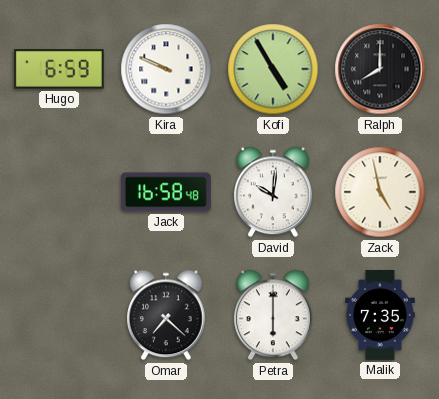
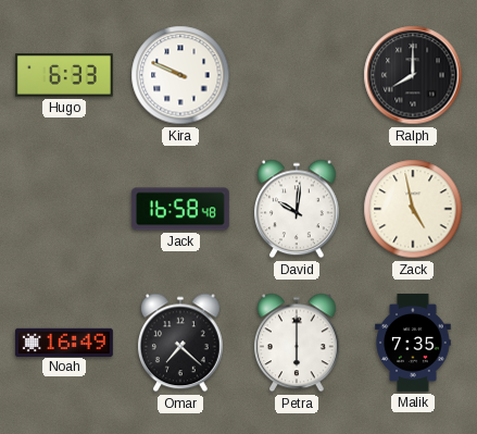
Hugo: 6:59 -> 6:33
Kofi: 4:55 -> none
Noah: none -> 16:49
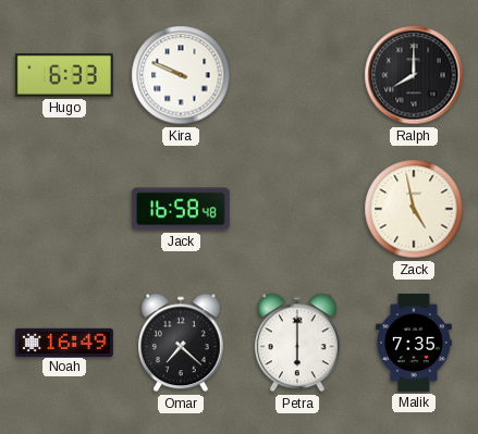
David: 10:01 -> none
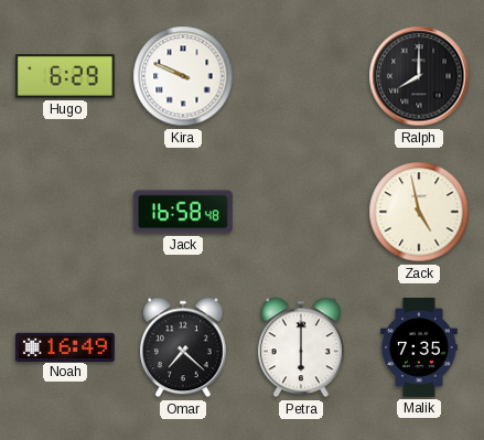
Hugo: 6:33 -> 6:29
